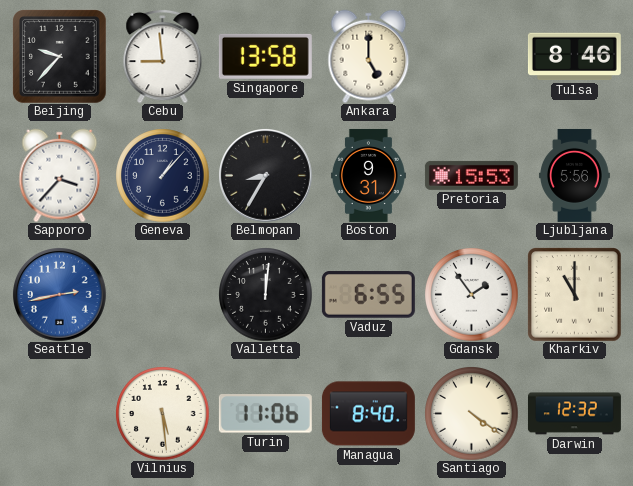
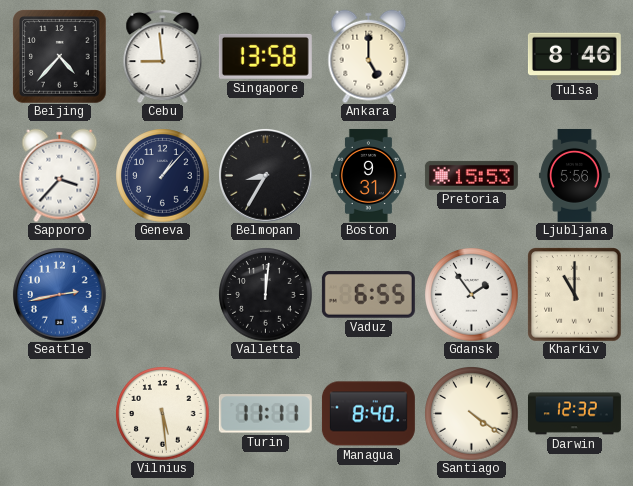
Beijing: 9:37 -> 4:37
Turin: 11:06 -> 11:11
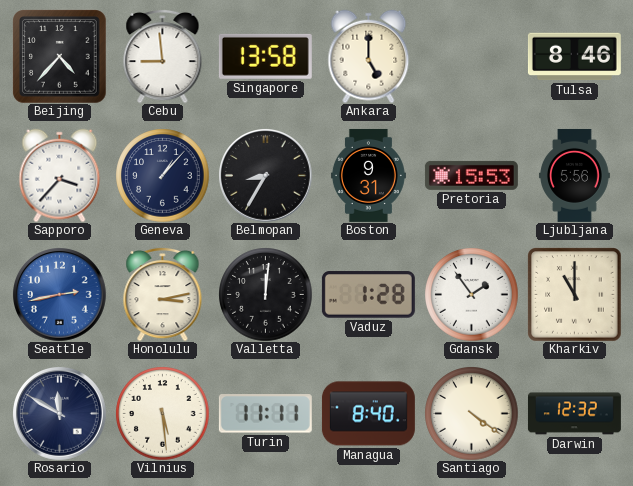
Honolulu: none -> 3:13
Vaduz: 6:55 -> 1:28
Rosario: none -> 11:50
